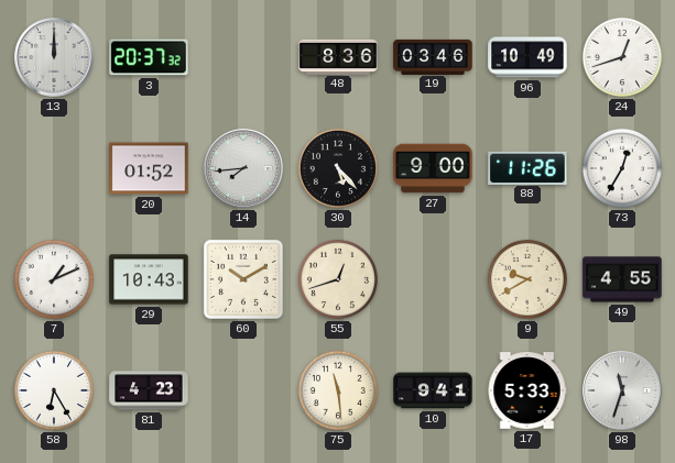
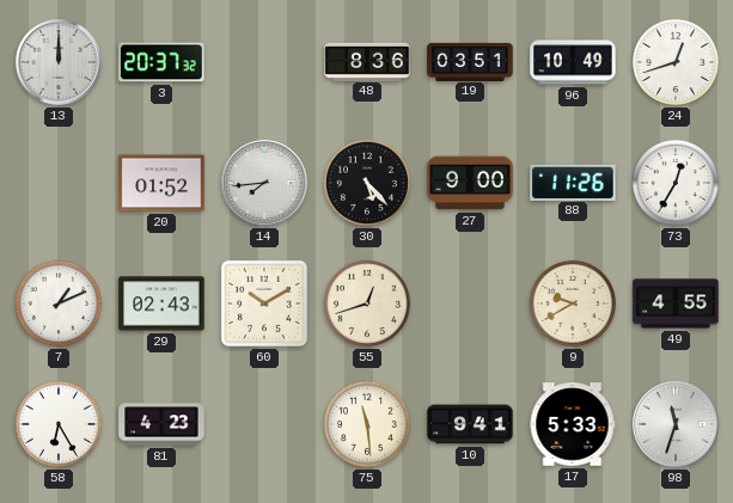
19: 03:46 -> 03:51
29: 10:43 -> 02:43
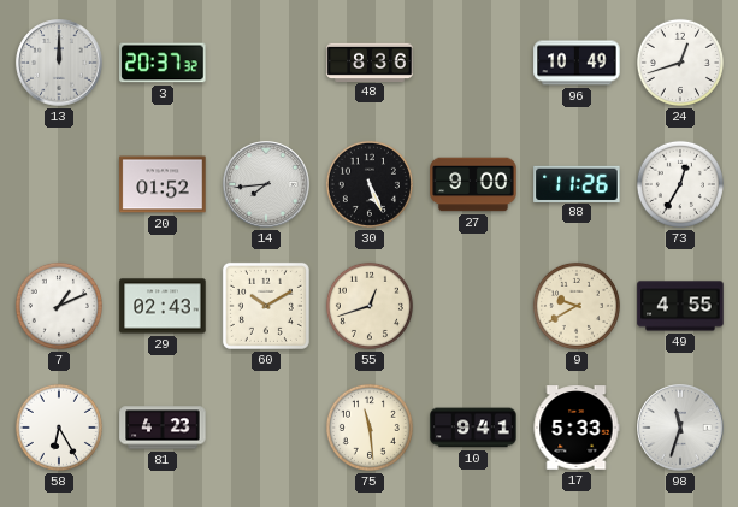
19: 03:51 -> none
30: 5:23 -> 5:26
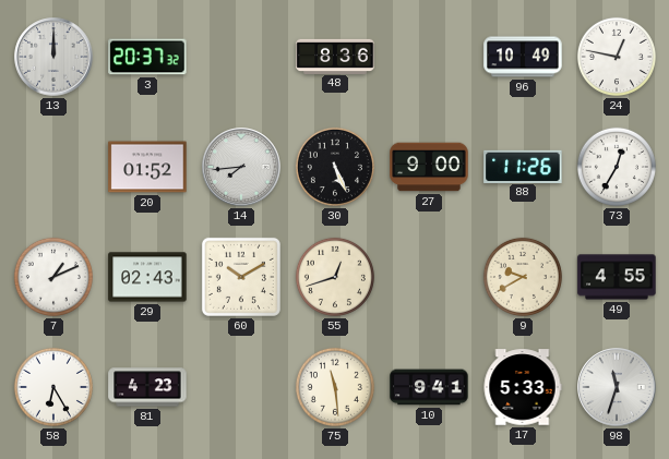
24: 12:42 -> 12:47
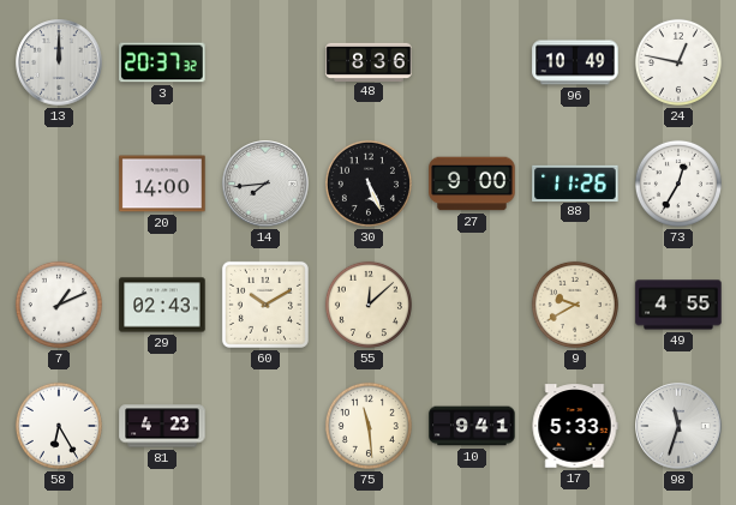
20: 01:52 -> 14:00
55: 12:42 -> 12:08
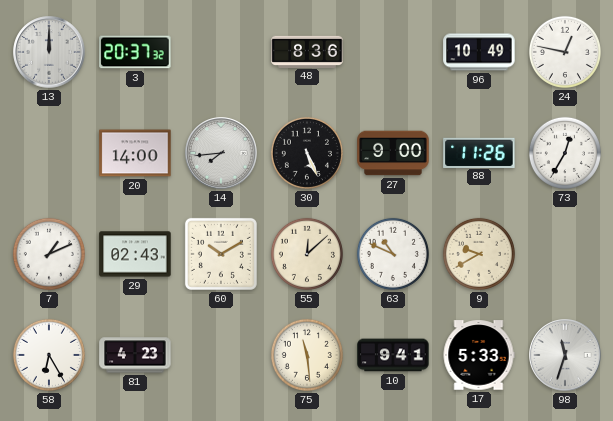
63: none -> 10:49
49: 4:55 -> none
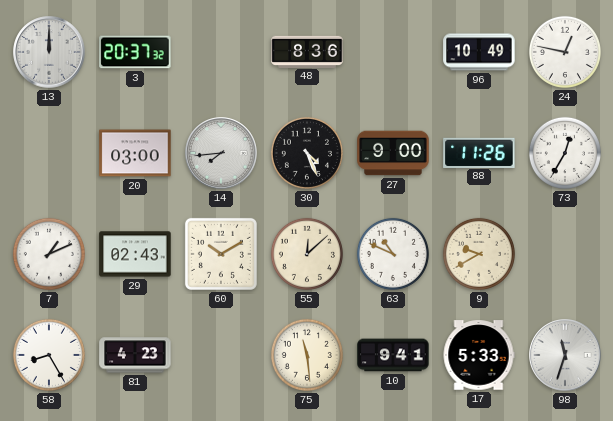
20: 14:00 -> 03:00
30: 5:26 -> 4:26
58: 6:25 -> 8:25
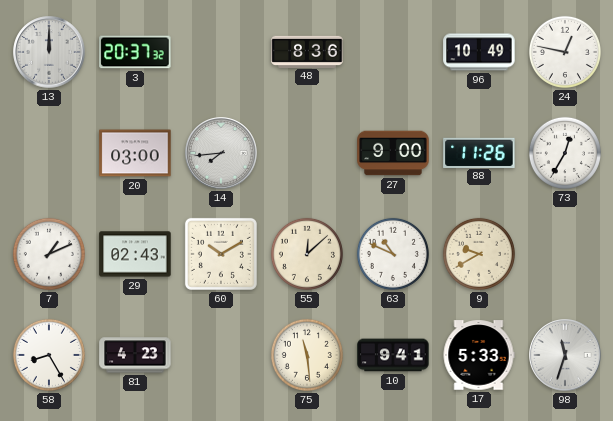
30: 4:26 -> none
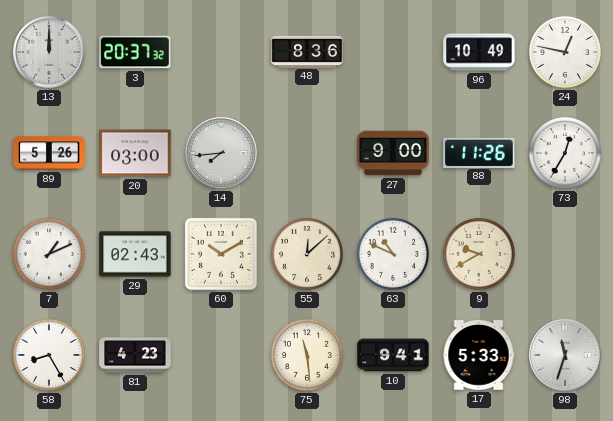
89: none -> 5:26
